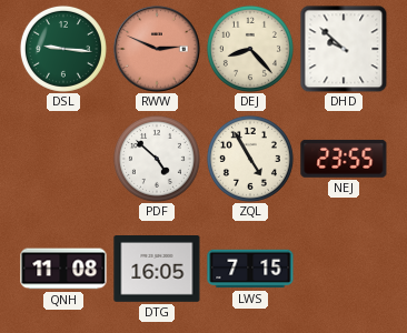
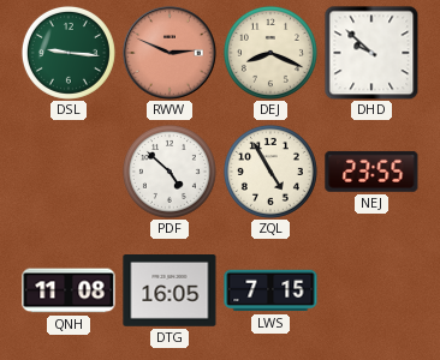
DEJ: 8:23 -> 8:19
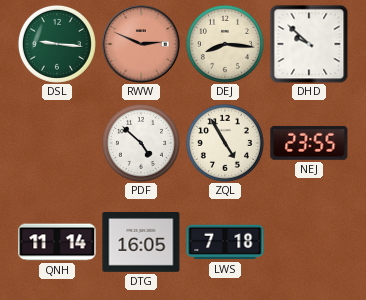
DEJ: 8:19 -> 8:16
QNH: 11:08 -> 11:14
LWS: 7:15 -> 7:18
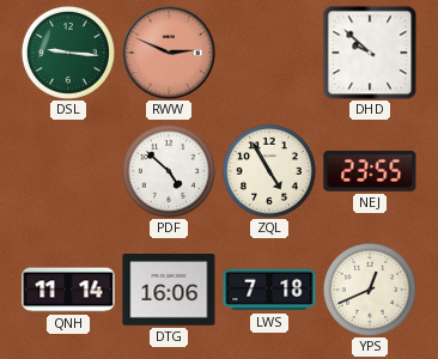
DEJ: 8:16 -> none
DTG: 16:05 -> 16:06
YPS: none -> 12:41
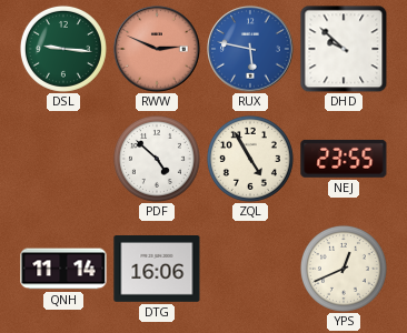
RUX: none -> 5:47
LWS: 7:18 -> none
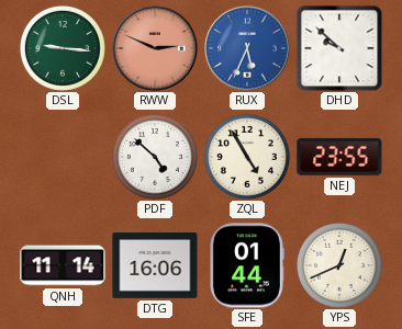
RUX: 5:47 -> 5:34
SFE: none -> 01:44
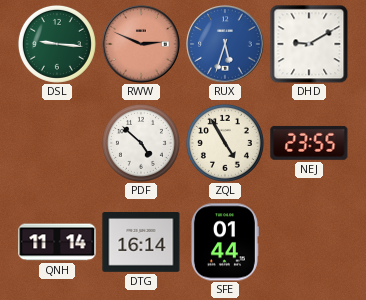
RUX: 5:34 -> 5:33
DHD: 9:52 -> 9:10
DTG: 16:06 -> 16:14
YPS: 12:41 -> none
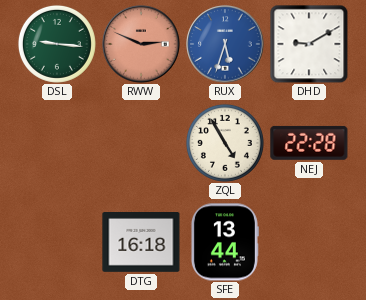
PDF: 4:52 -> none
NEJ: 23:55 -> 22:28
QNH: 11:14 -> none
DTG: 16:14 -> 16:18
SFE: 01:44 -> 13:44
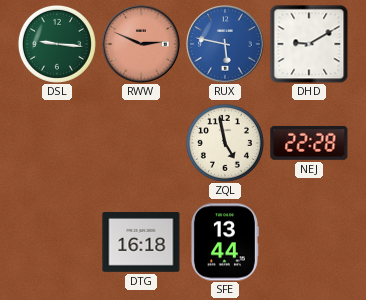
RUX: 5:33 -> 5:47
ZQL: 4:55 -> 4:58
